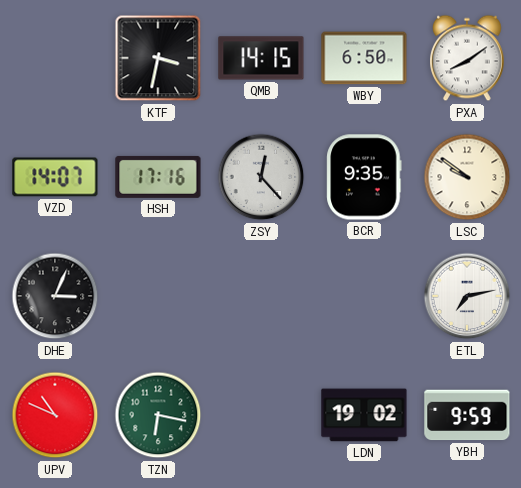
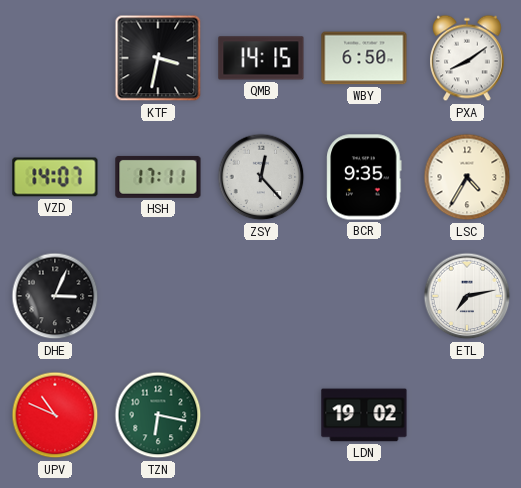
HSH: 17:16 -> 17:11
LSC: 9:51 -> 4:35
YBH: 9:59 -> none
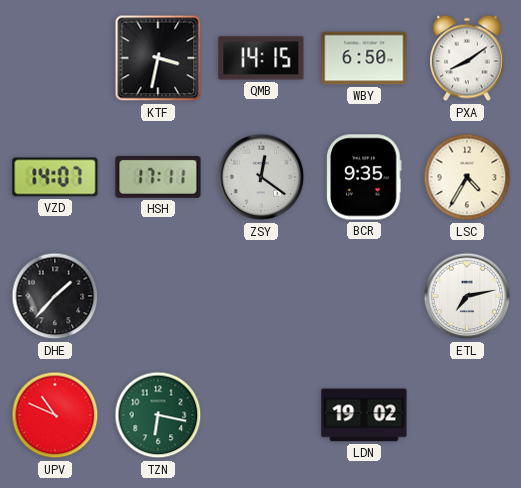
ZSY: 12:23 -> 12:21
DHE: 3:04 -> 1:37
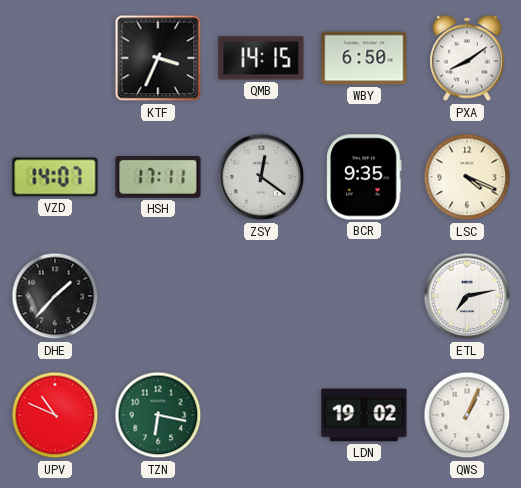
KTF: 3:32 -> 3:34
LSC: 4:35 -> 4:19
QWS: none -> 1:04
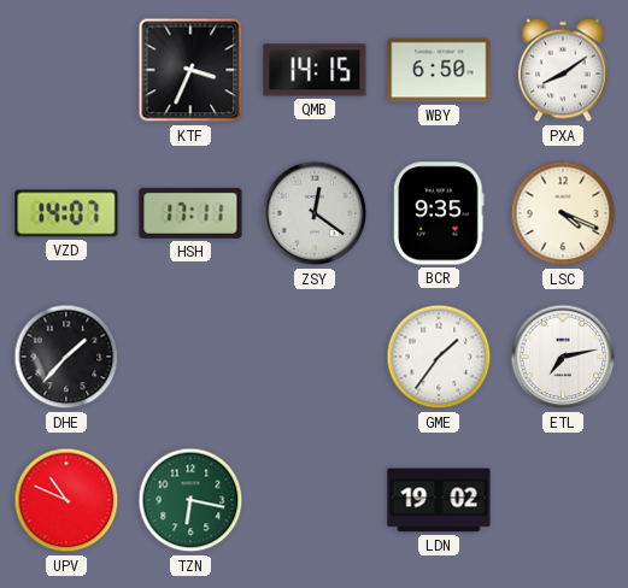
GME: none -> 1:36
QWS: 1:04 -> none
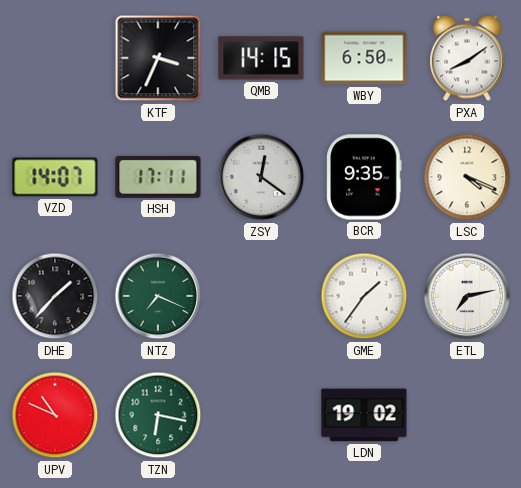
NTZ: none -> 7:19
